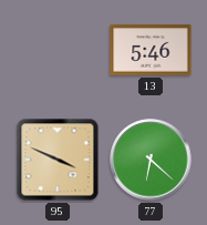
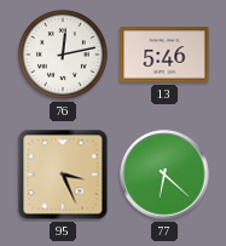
76: none -> 12:13
95: 3:49 -> 3:26
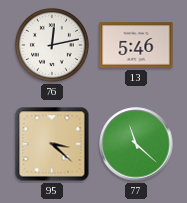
95: 3:26 -> 3:22
77: 6:22 -> 11:22
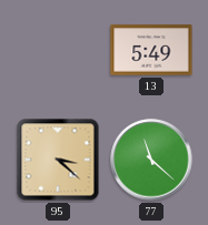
76: 12:13 -> none
13: 5:46 -> 5:49
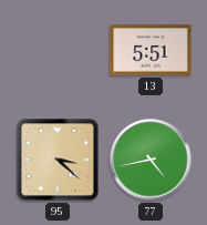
13: 5:49 -> 5:51
77: 11:22 -> 4:43
